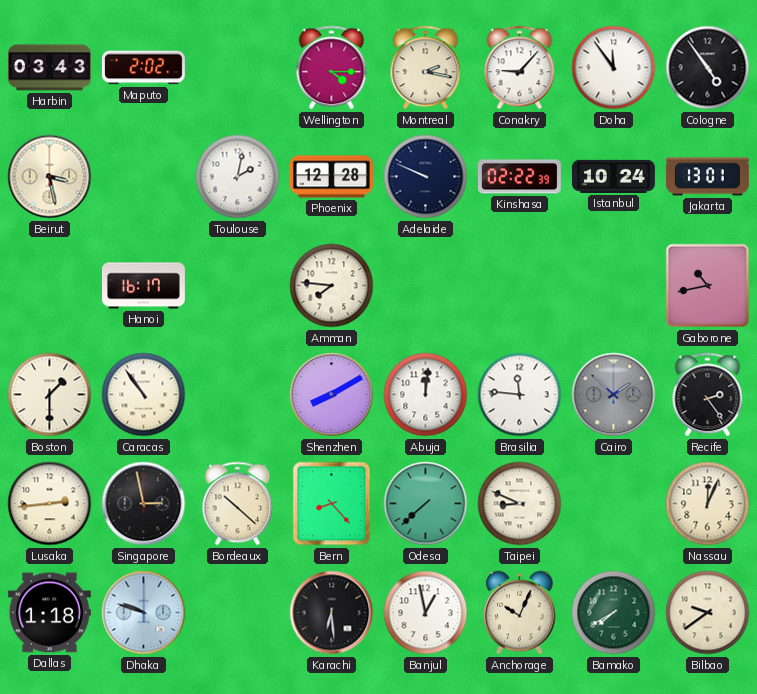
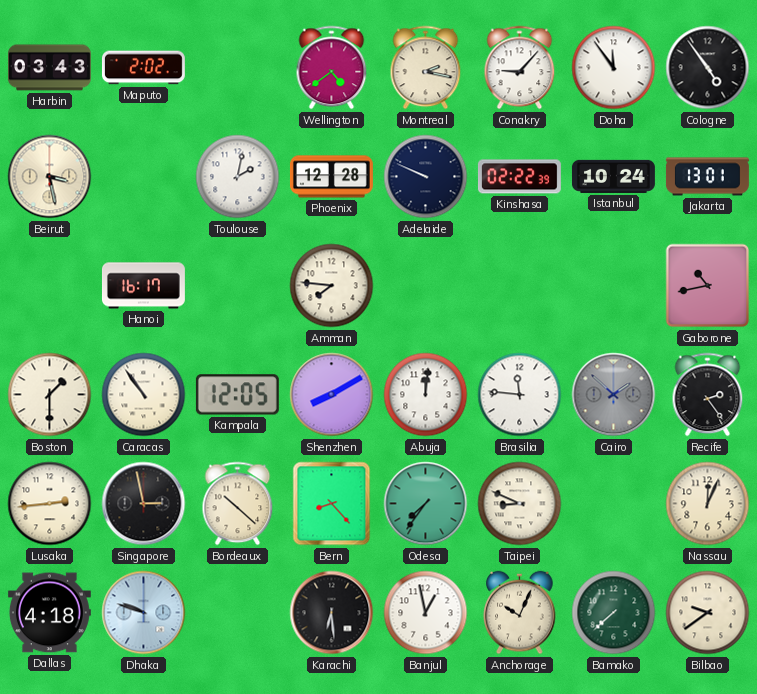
Wellington: 4:15 -> 4:39
Kampala: none -> 12:05
Odesa: 7:38 -> 7:36
Dallas: 1:18 -> 4:18
Bamako: 7:40 -> 7:38
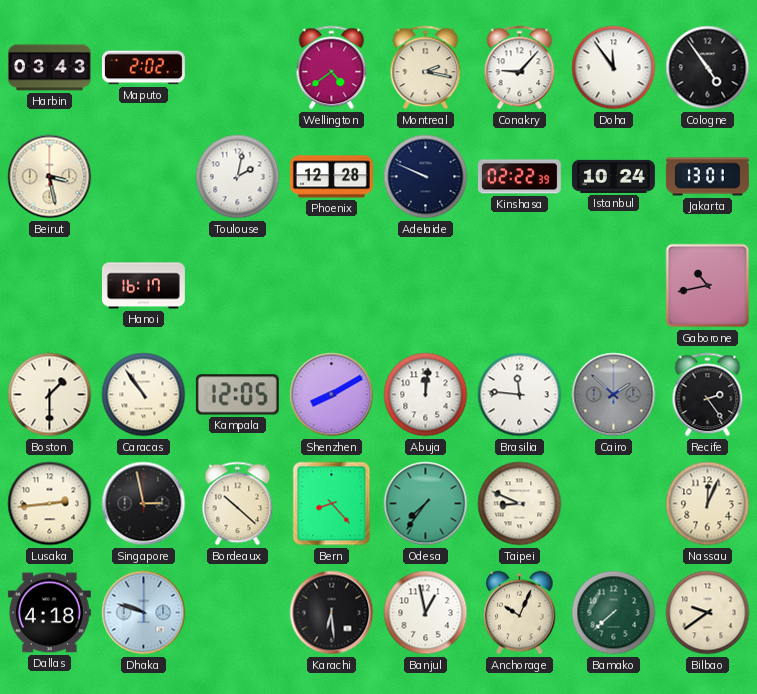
Amman: 7:46 -> none
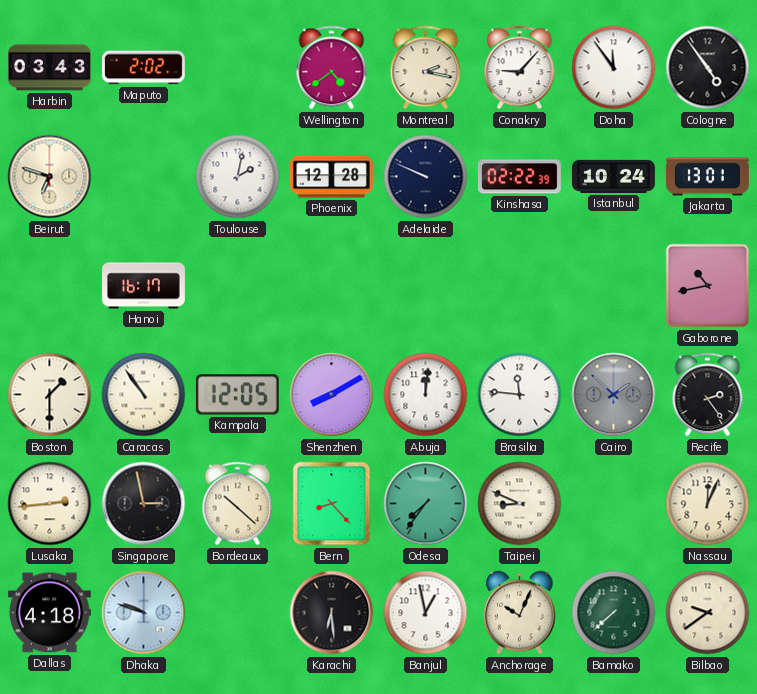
Beirut: 3:28 -> 6:48
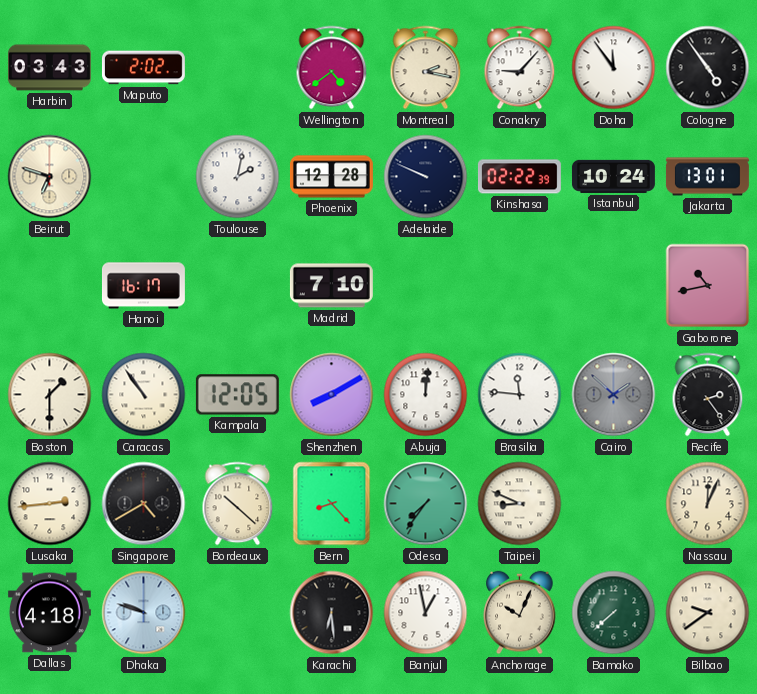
Madrid: none -> 7:10
Singapore: 2:58 -> 4:40
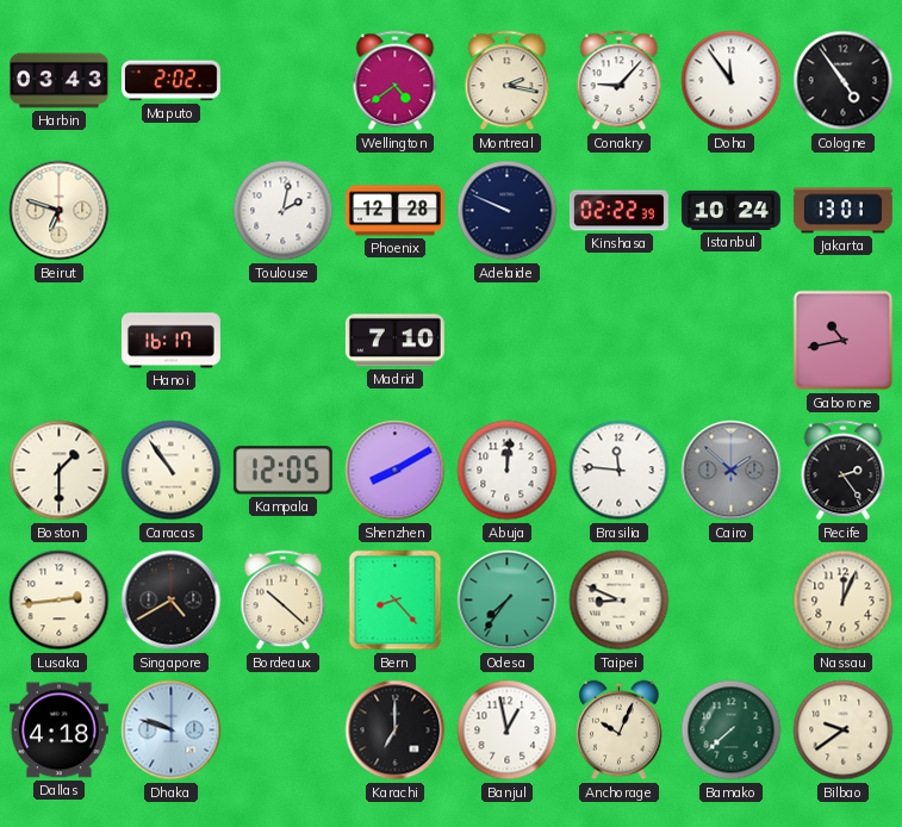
Karachi: 6:29 -> 7:00
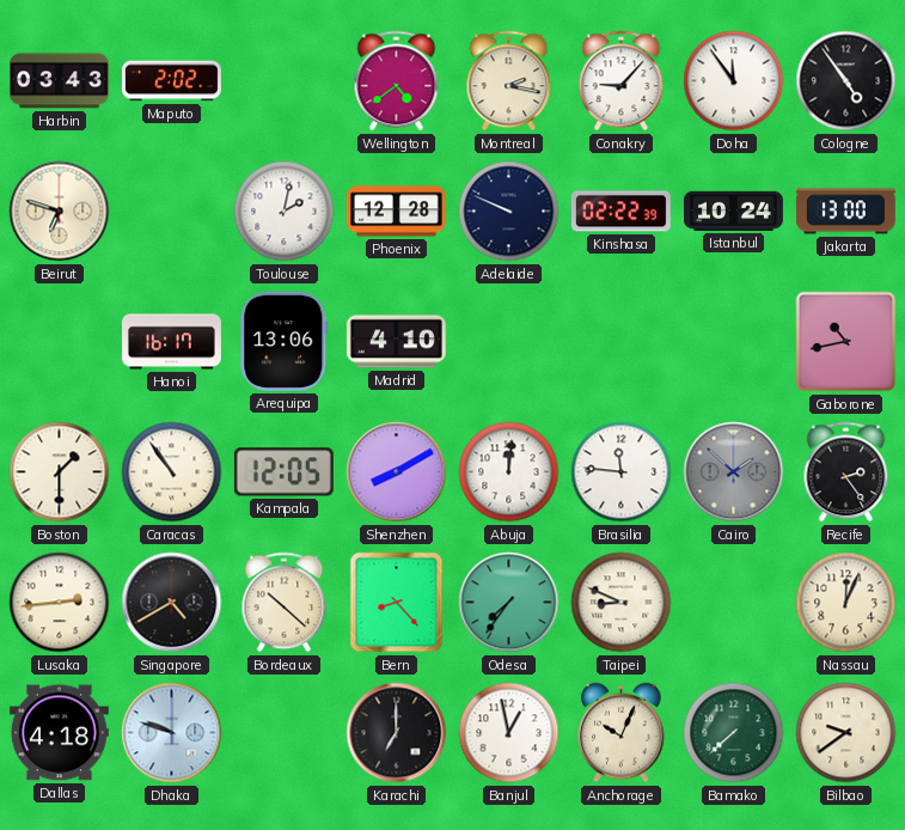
Jakarta: 13:01 -> 13:00
Arequipa: none -> 13:06
Madrid: 7:10 -> 4:10
